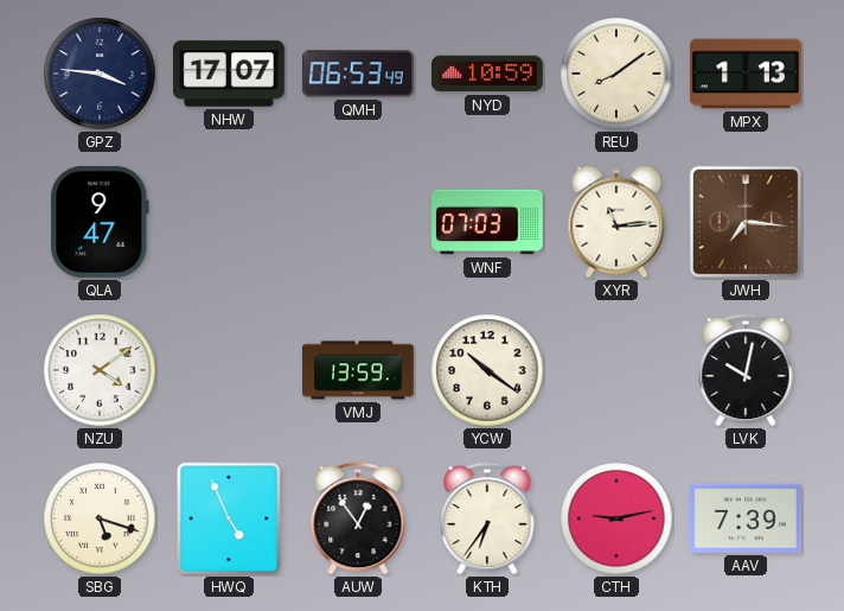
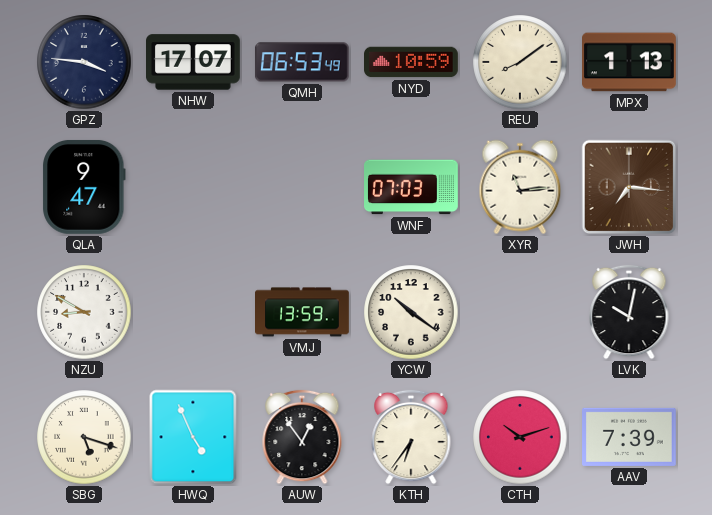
NZU: 4:09 -> 8:50
CTH: 9:13 -> 10:12
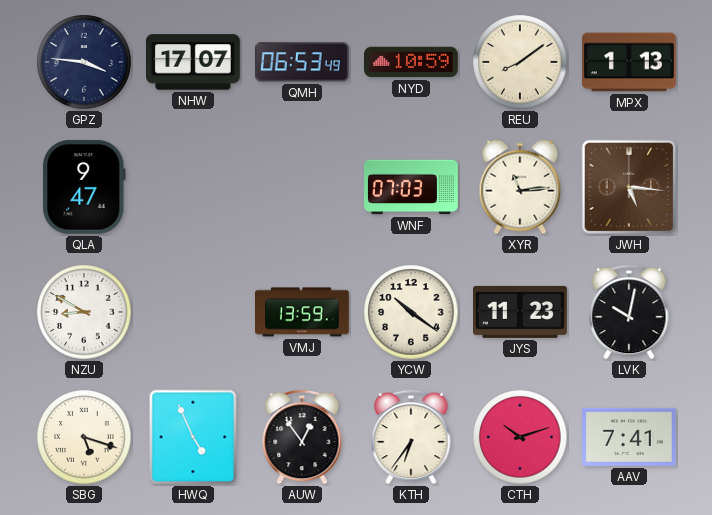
JWH: 7:16 -> 5:16
JYS: none -> 11:23
AAV: 7:39 -> 7:41
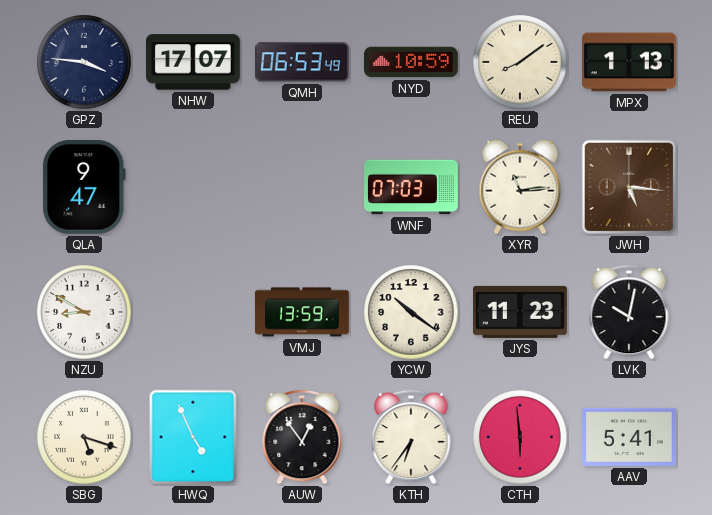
CTH: 10:12 -> 5:59
AAV: 7:41 -> 5:41
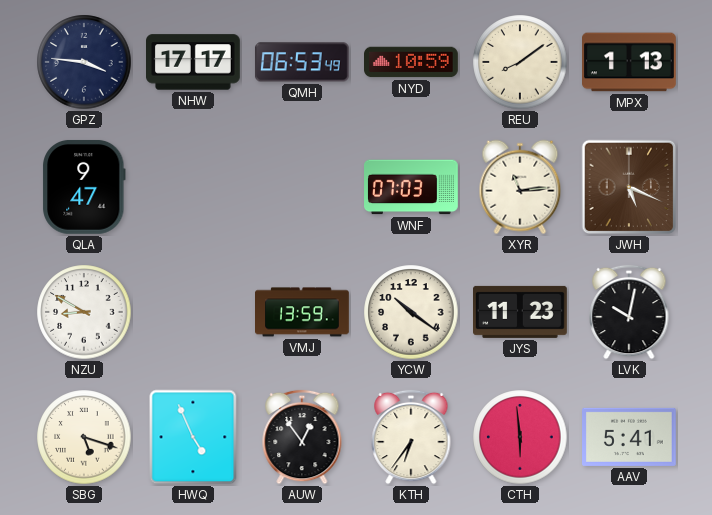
NHW: 17:07 -> 17:17
JWH: 5:16 -> 5:19
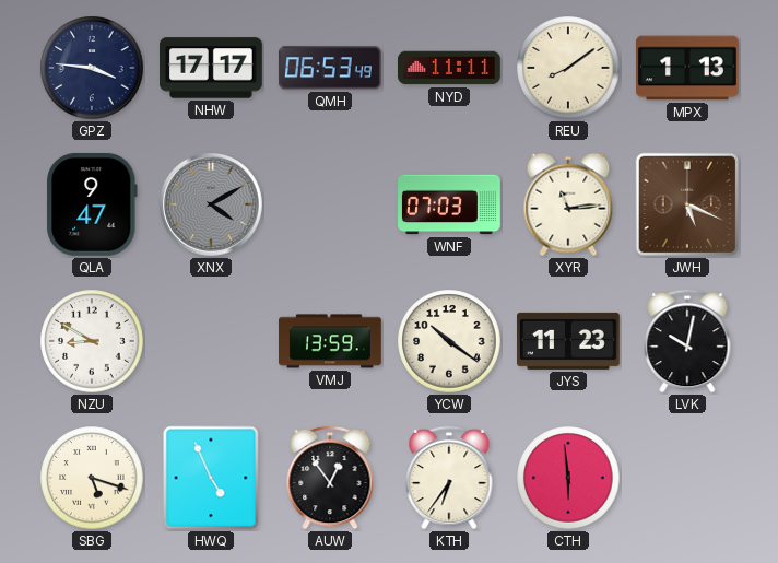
NYD: 10:59 -> 11:11
XNX: none -> 4:10
AAV: 5:41 -> none
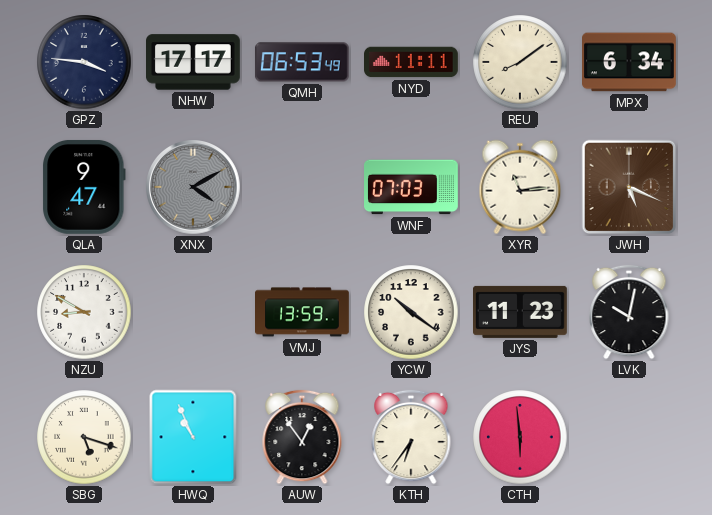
MPX: 1:13 -> 6:34
HWQ: 4:56 -> 10:56
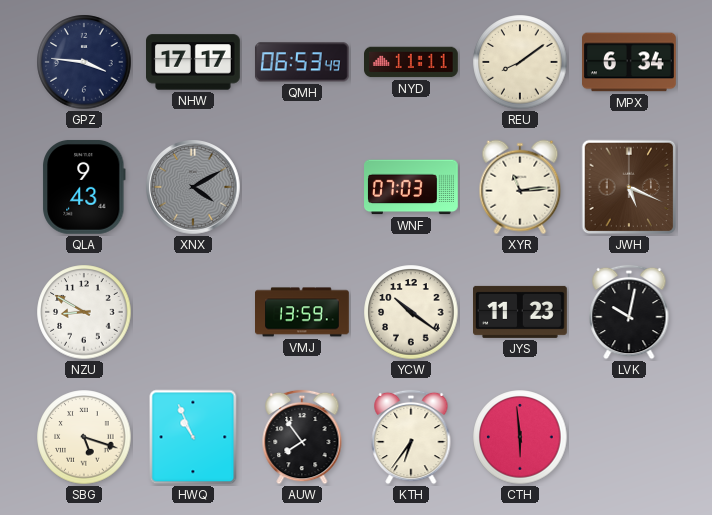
QLA: 9:47 -> 9:43
AUW: 12:54 -> 7:54
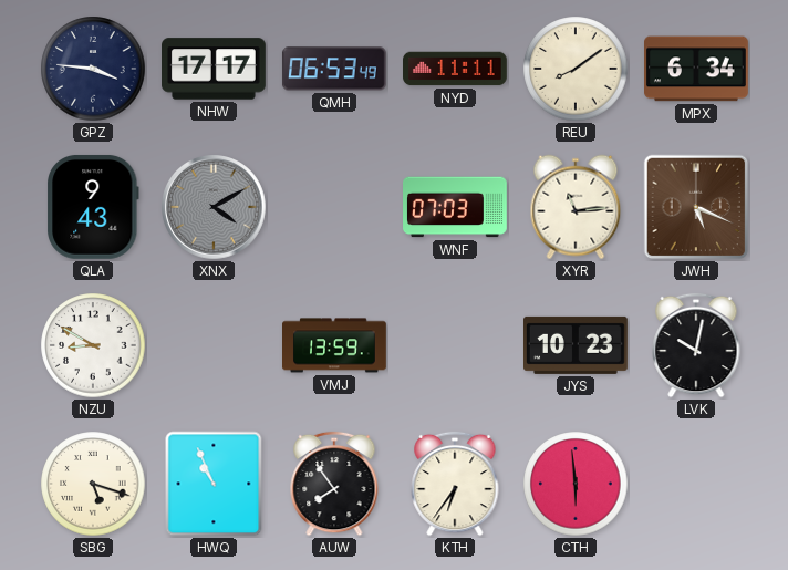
YCW: 10:21 -> none
JYS: 11:23 -> 10:23
